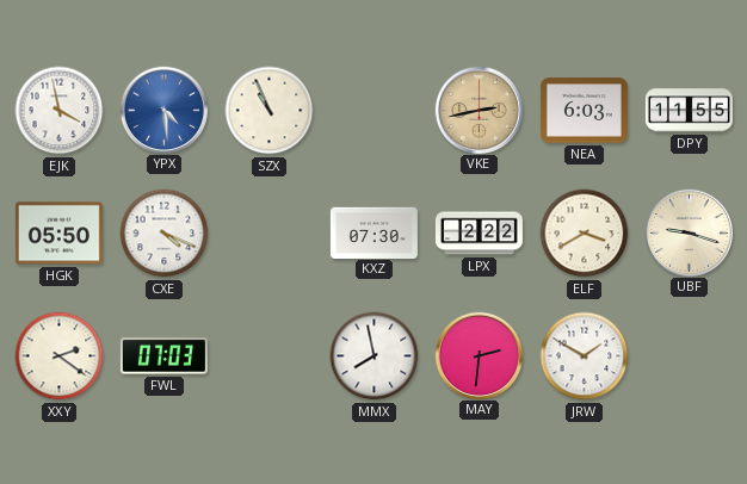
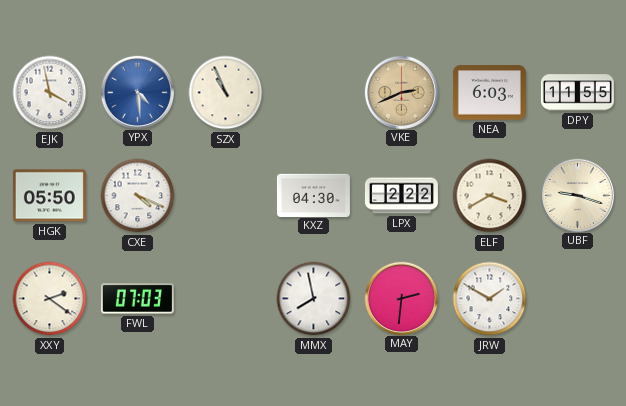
VKE: 2:43 -> 2:41
KXZ: 07:30 -> 04:30
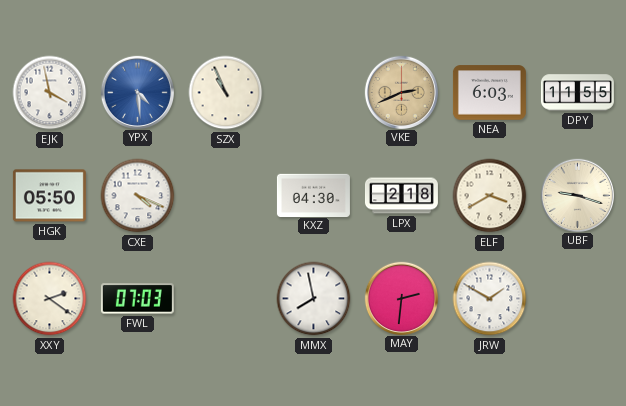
LPX: 2:22 -> 2:18
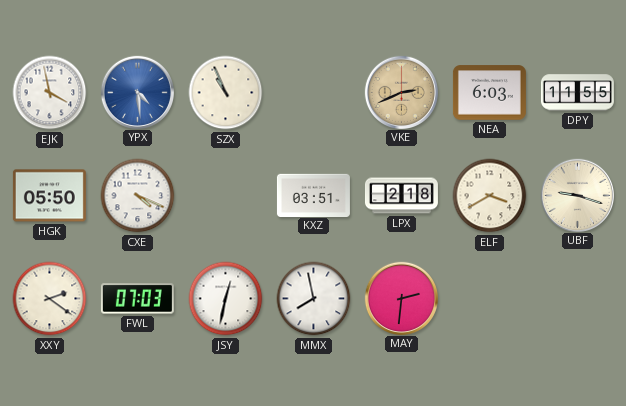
KXZ: 04:30 -> 03:51
JSY: none -> 12:32
JRW: 1:50 -> none
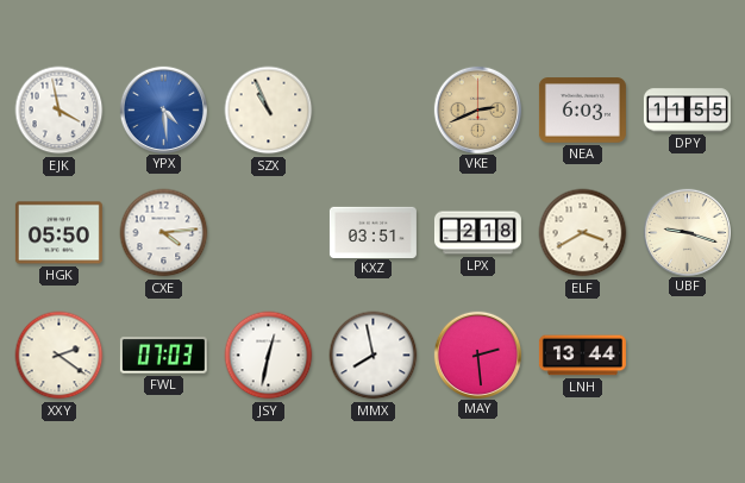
CXE: 4:19 -> 4:14
MAY: 2:31 -> 2:29
LNH: none -> 13:44
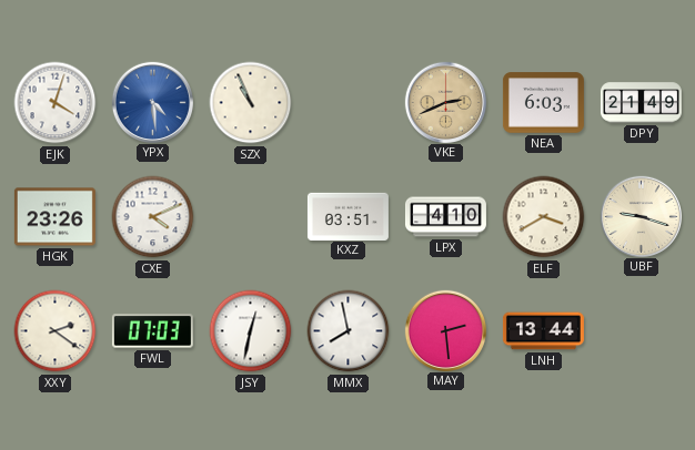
EJK: 3:58 -> 4:03
DPY: 11:55 -> 21:49
HGK: 05:50 -> 23:26
CXE: 4:14 -> 4:11
LPX: 2:18 -> 4:10
